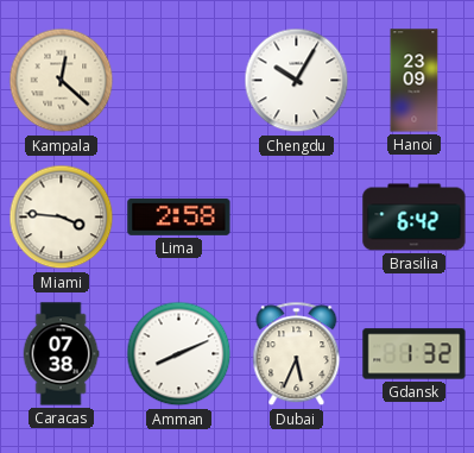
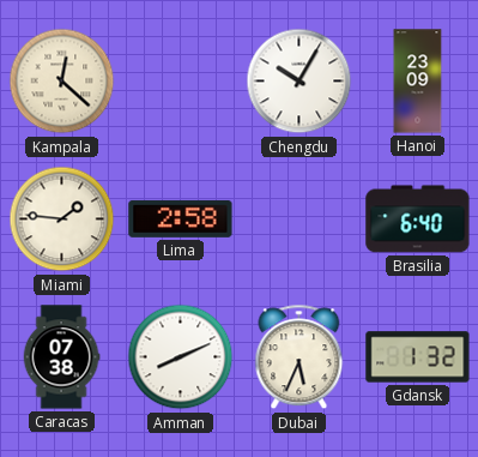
Miami: 3:46 -> 1:46
Brasilia: 6:42 -> 6:40
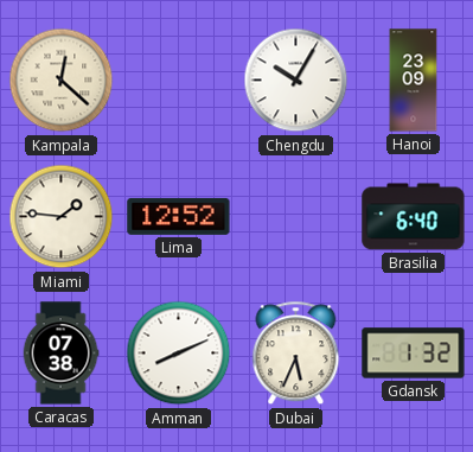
Lima: 2:58 -> 12:52
